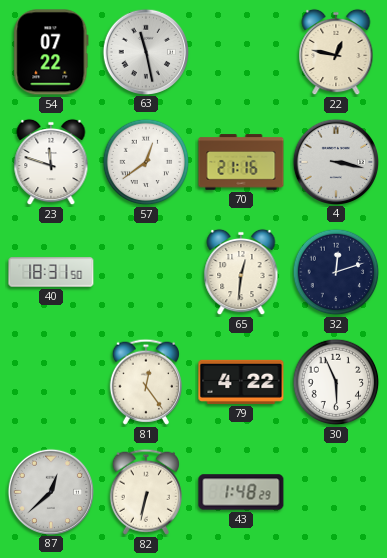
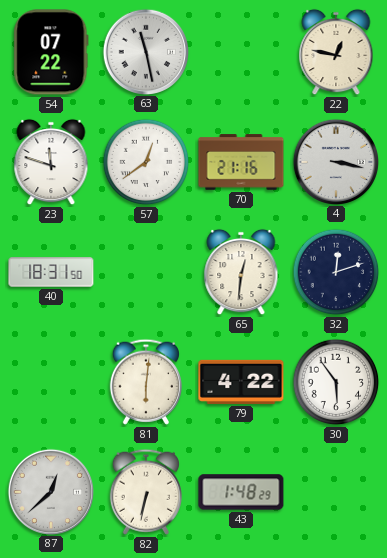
81: 12:24 -> 6:01
30: 5:56 -> 5:54
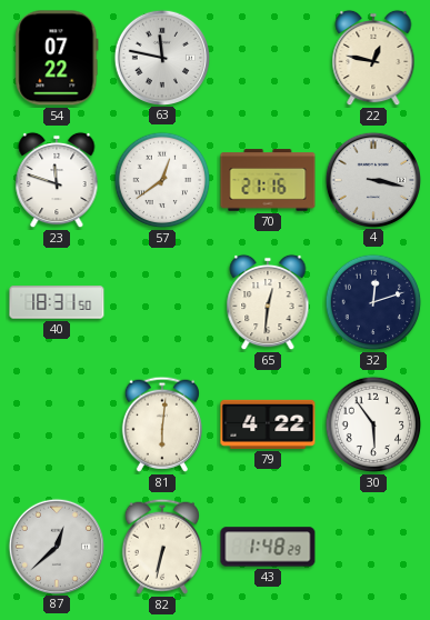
63: 11:28 -> 11:47
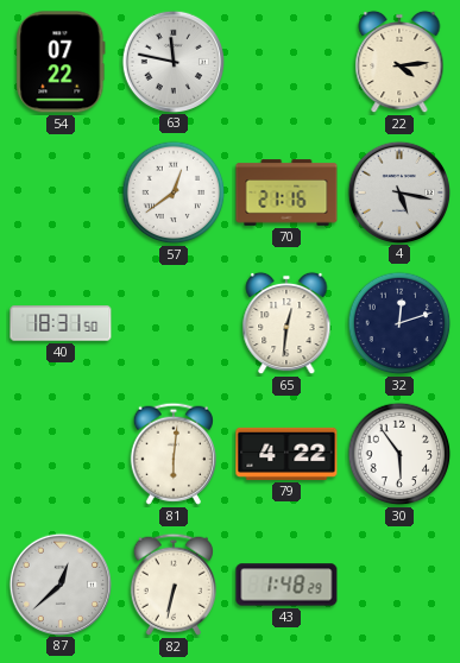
22: 12:47 -> 4:14
23: 11:48 -> none
4: 3:17 -> 5:17
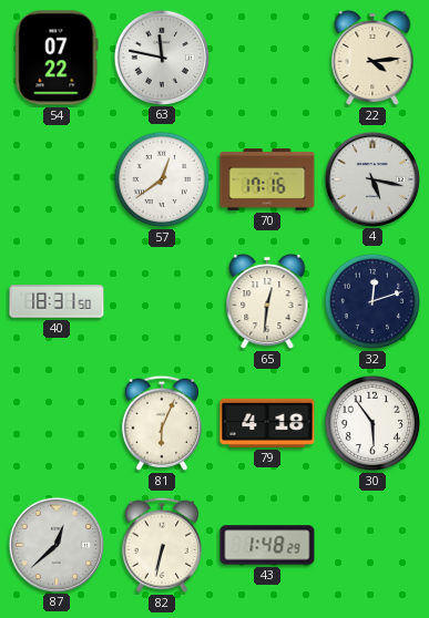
70: 21:16 -> 17:16
81: 6:01 -> 6:04
79: 4:22 -> 4:18
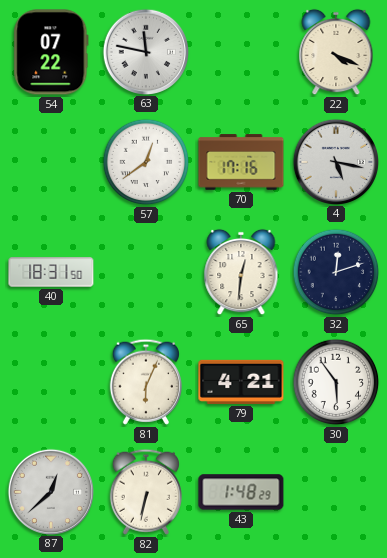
22: 4:14 -> 4:19
79: 4:18 -> 4:21
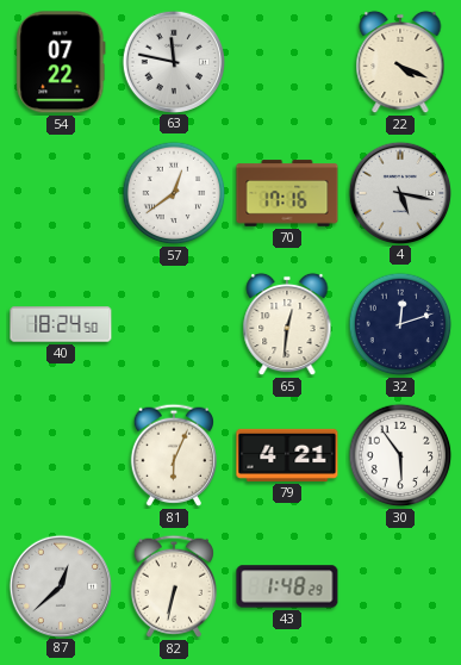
40: 18:31 -> 18:24
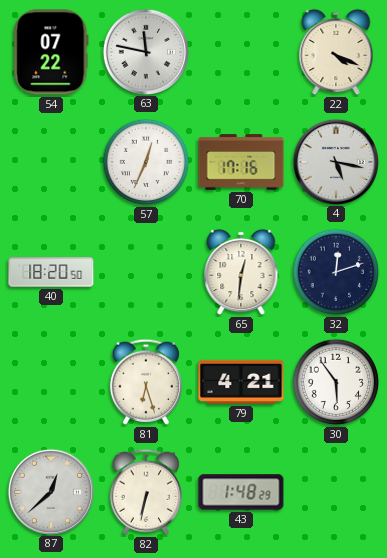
57: 12:39 -> 12:34
40: 18:24 -> 18:20
81: 6:04 -> 6:27
